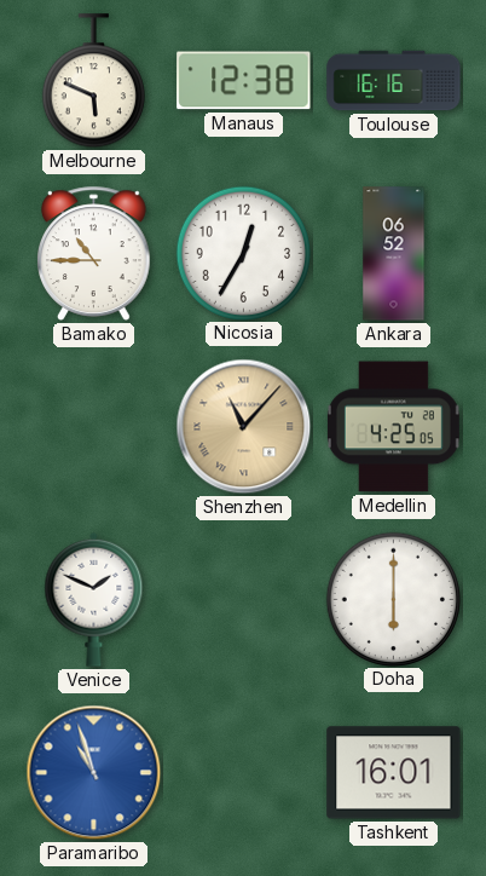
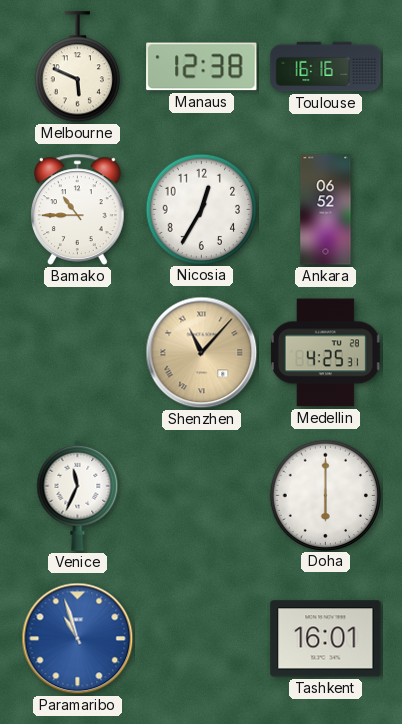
Medellin: 4:25:05 -> 4:25:31
Venice: 1:49 -> 11:34
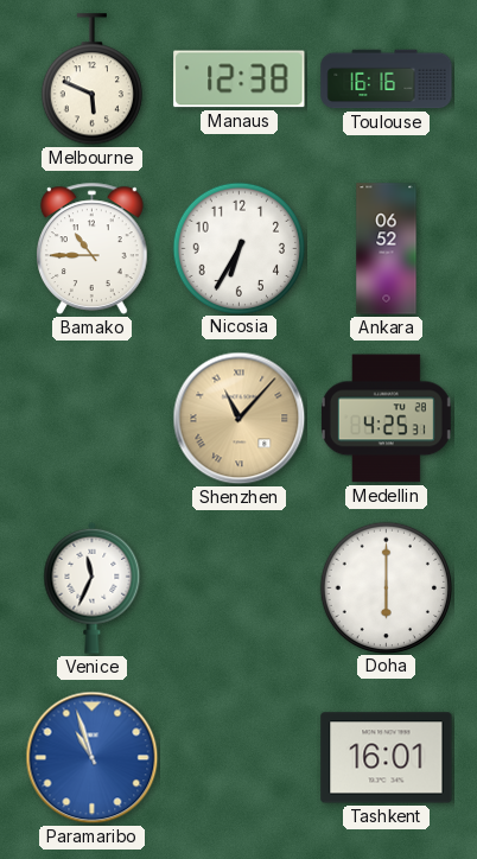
Nicosia: 12:35 -> 6:35
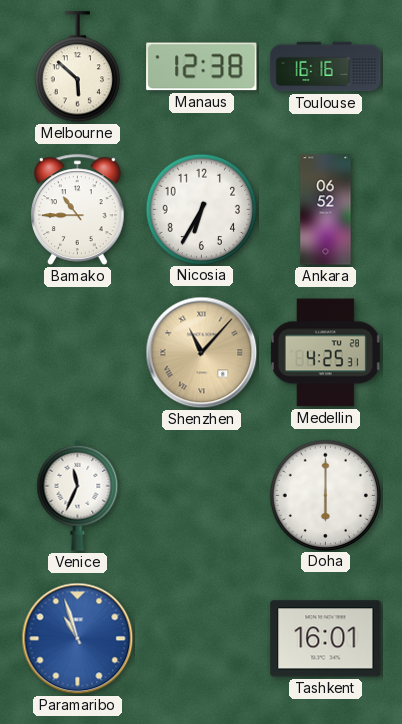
Melbourne: 5:49 -> 5:52
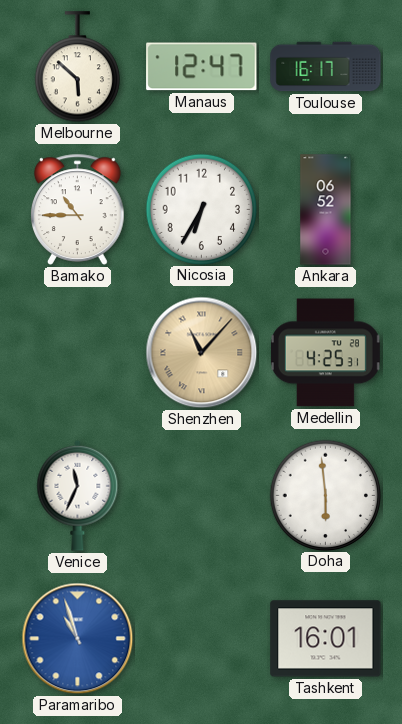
Manaus: 12:38 -> 12:47
Toulouse: 16:16 -> 16:17
Doha: 6:00 -> 5:59
